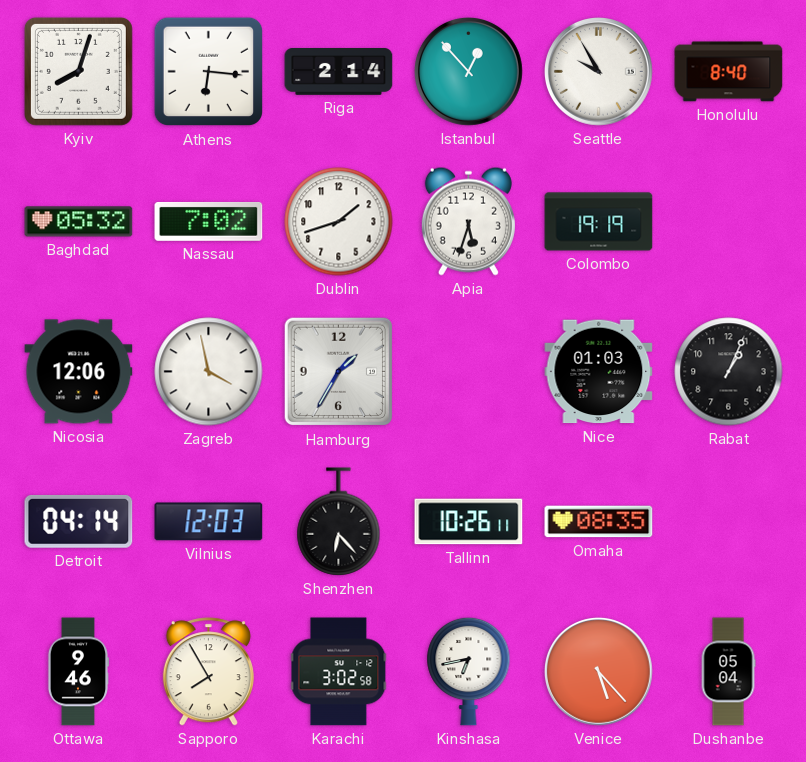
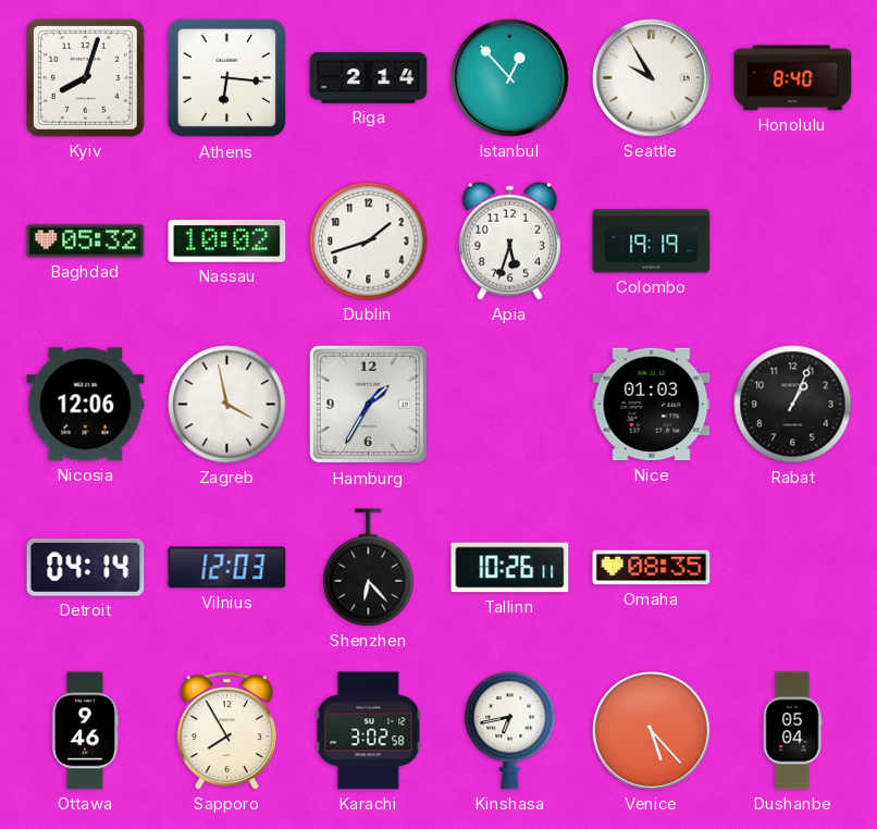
Nassau: 7:02 -> 10:02
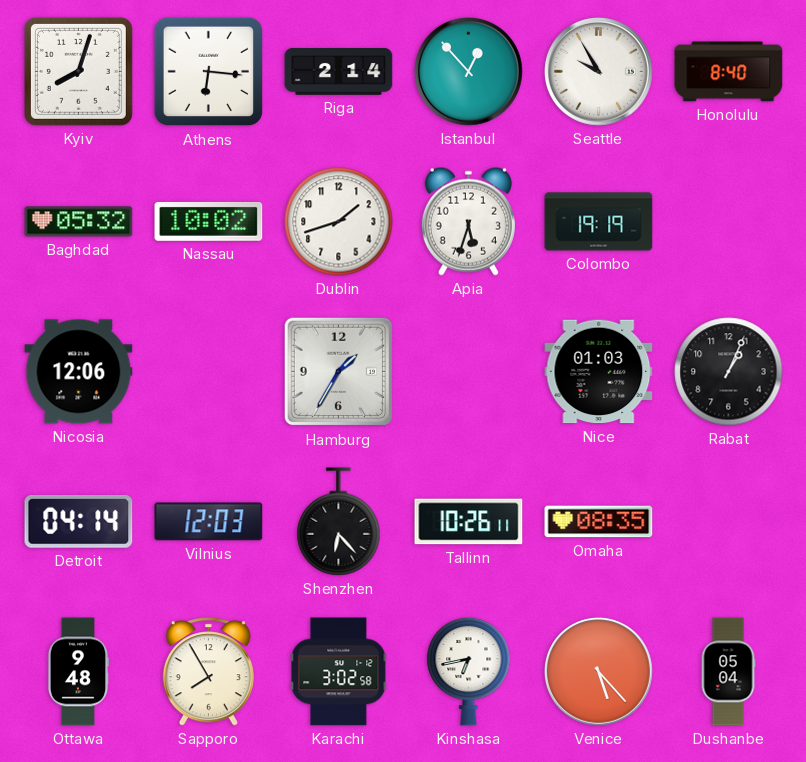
Zagreb: 3:58 -> none
Ottawa: 9:46 -> 9:48
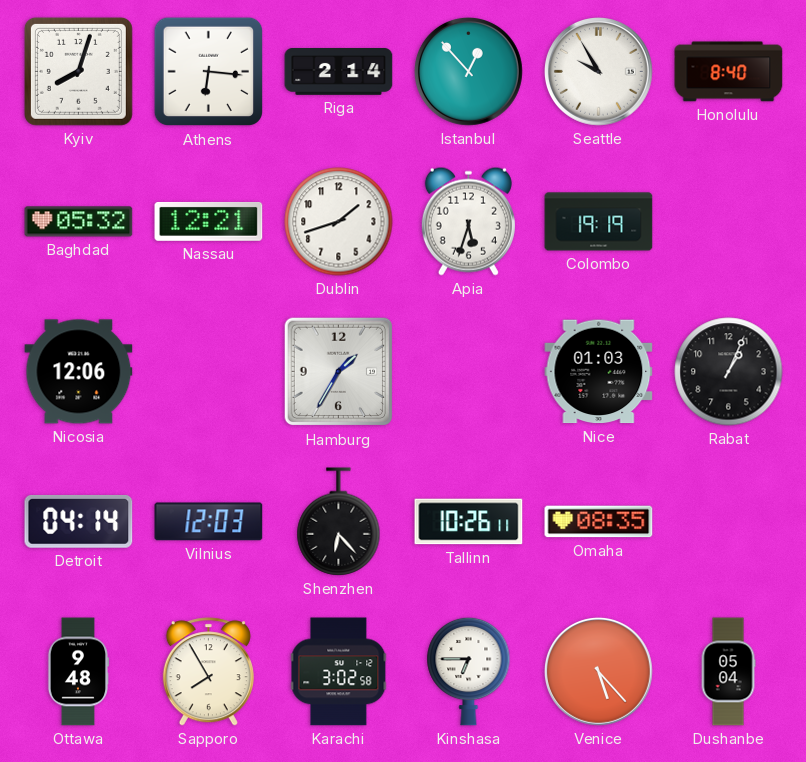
Nassau: 10:02 -> 12:21
Kinshasa: 6:43 -> 6:45
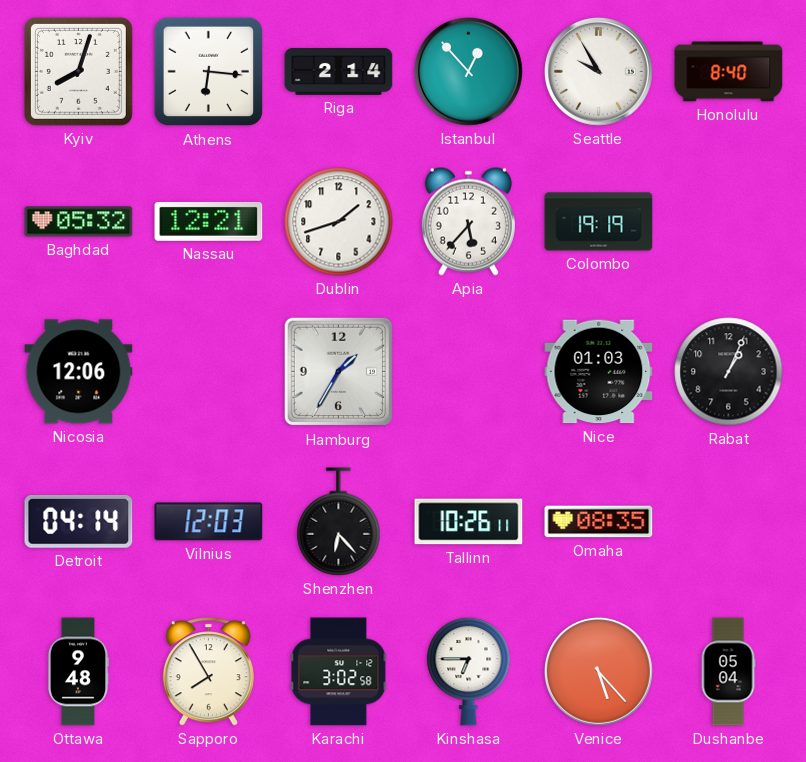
Apia: 5:33 -> 5:37
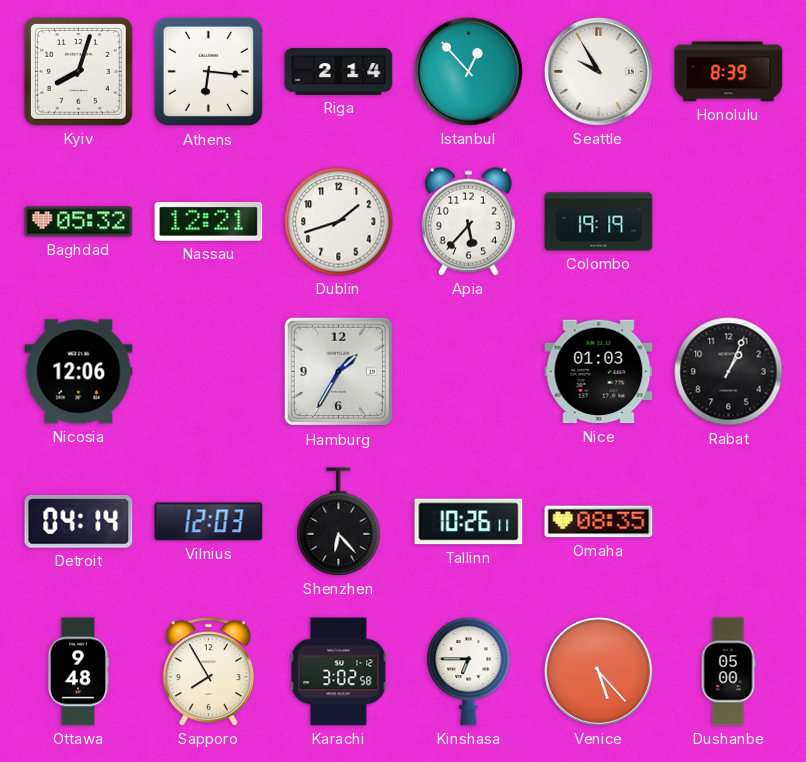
Honolulu: 8:40 -> 8:39
Dushanbe: 05:04 -> 05:00
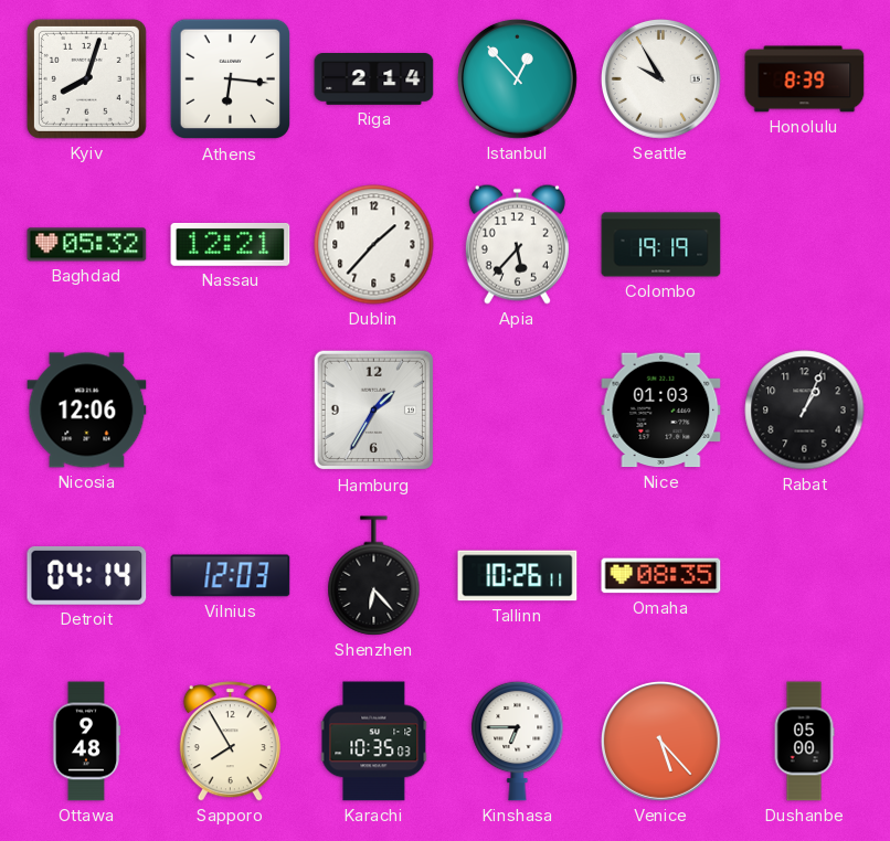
Dublin: 1:42 -> 1:37
Karachi: 3:02 -> 10:35
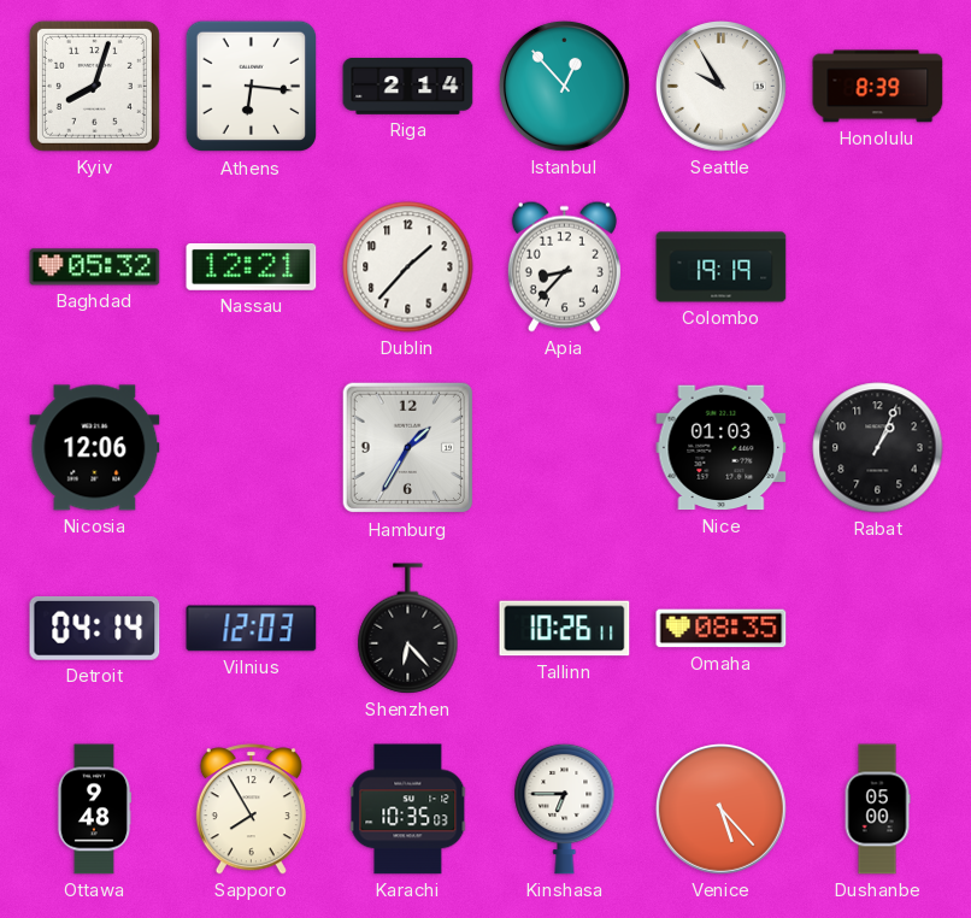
Apia: 5:37 -> 8:37
